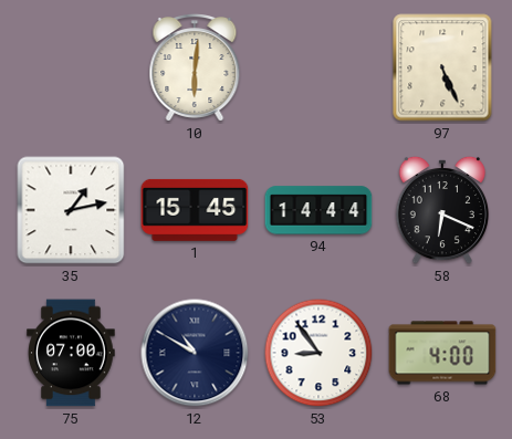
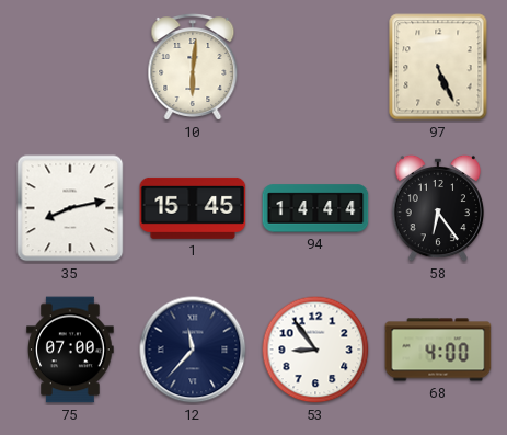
35: 1:13 -> 8:13
58: 6:19 -> 6:24
12: 10:50 -> 11:37
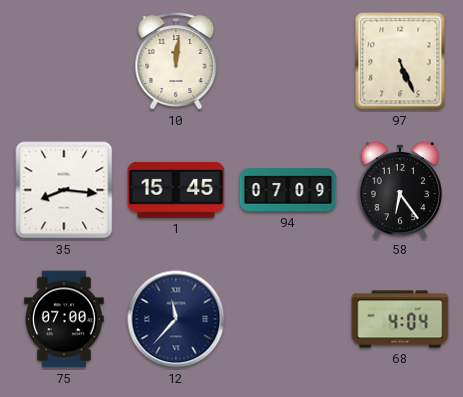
10: 6:01 -> 12:01
35: 8:13 -> 8:16
94: 14:44 -> 07:09
53: 8:54 -> none
68: 4:00 -> 4:04
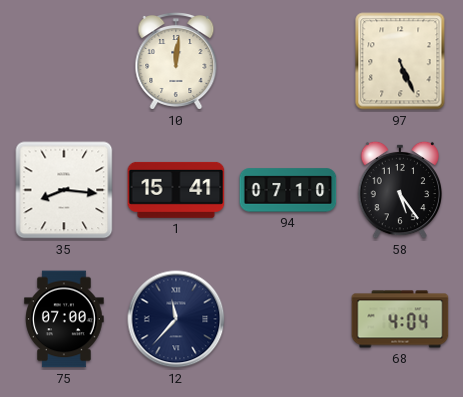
1: 15:45 -> 15:41
94: 07:09 -> 07:10
58: 6:24 -> 5:24
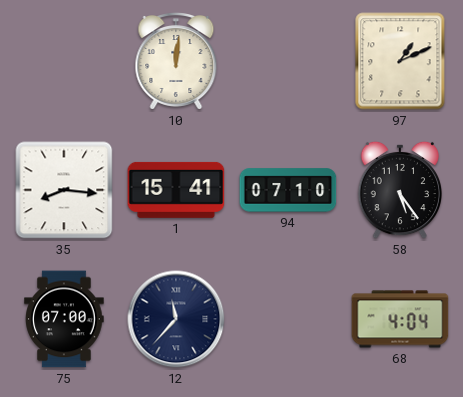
97: 5:26 -> 1:11
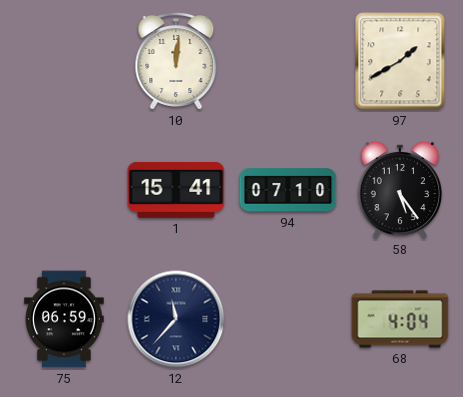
97: 1:11 -> 1:40
35: 8:16 -> none
75: 07:00 -> 06:59
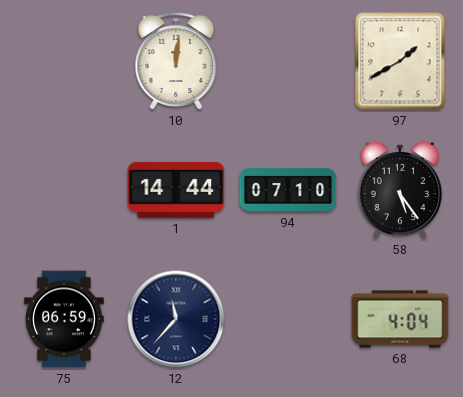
1: 15:41 -> 14:44
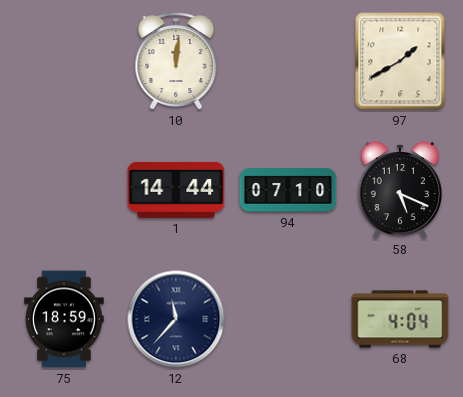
58: 5:24 -> 5:19
75: 06:59 -> 18:59
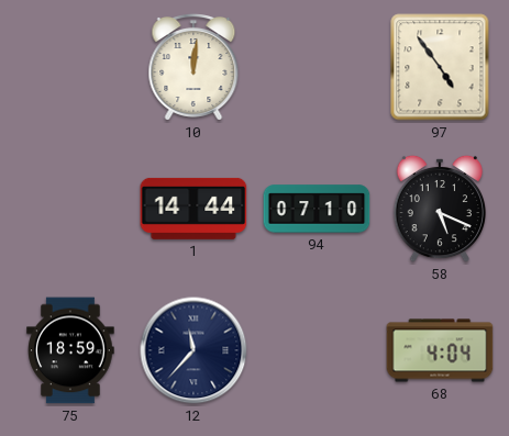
97: 1:40 -> 4:54
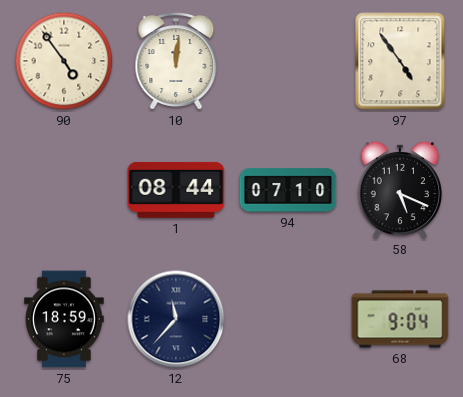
90: none -> 4:54
1: 14:44 -> 08:44
68: 4:04 -> 9:04
